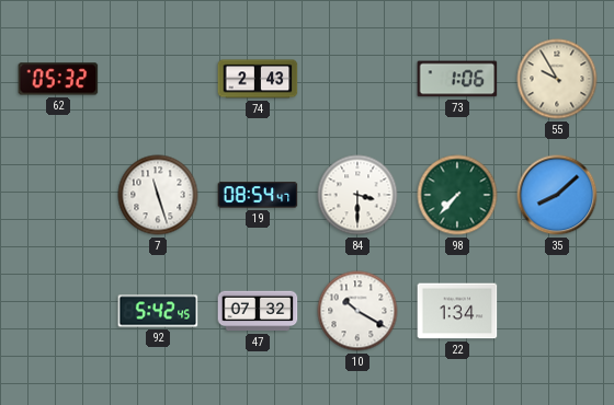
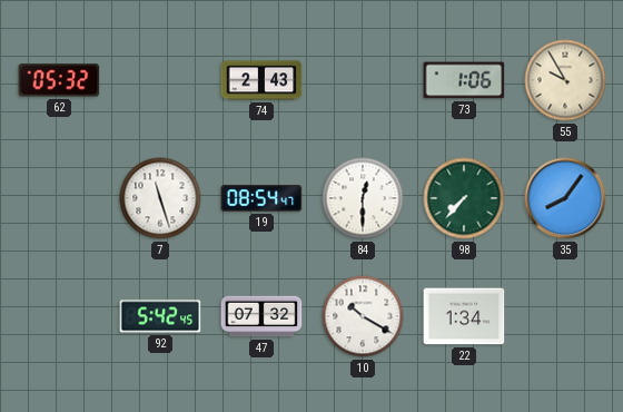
84: 3:30 -> 12:30
35: 8:08 -> 8:06
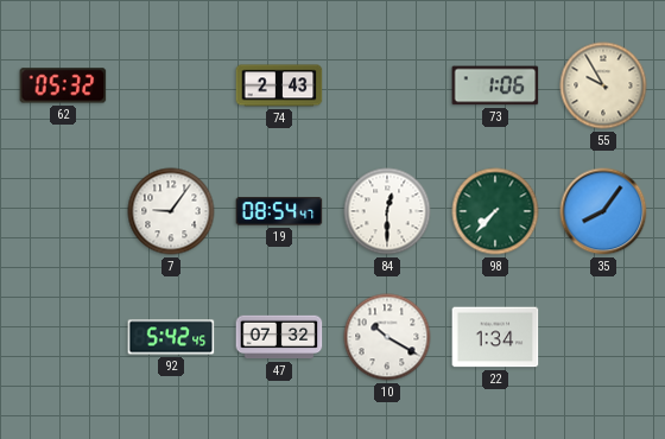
7: 11:27 -> 9:06
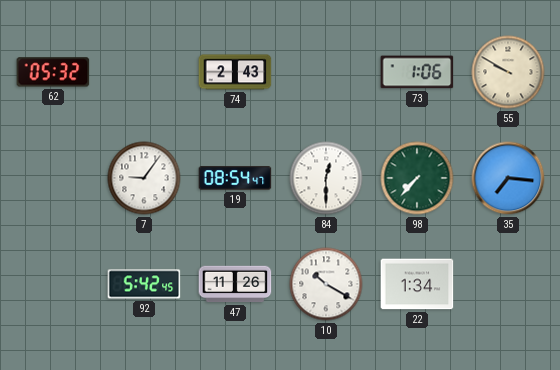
55: 9:55 -> 9:50
35: 8:06 -> 7:16
47: 07:32 -> 11:26
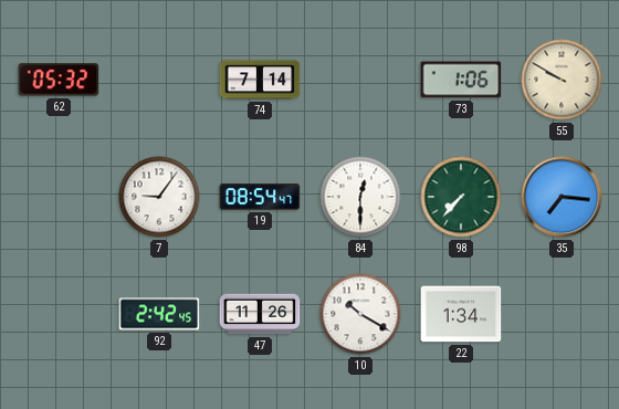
74: 2:43 -> 7:14
92: 5:42 -> 2:42
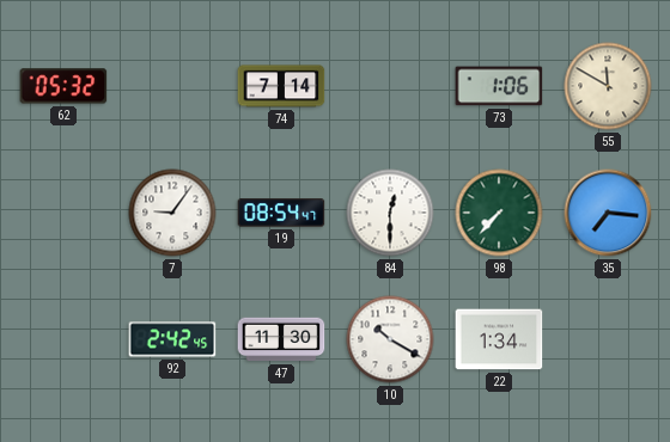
55: 9:50 -> 11:50
47: 11:26 -> 11:30
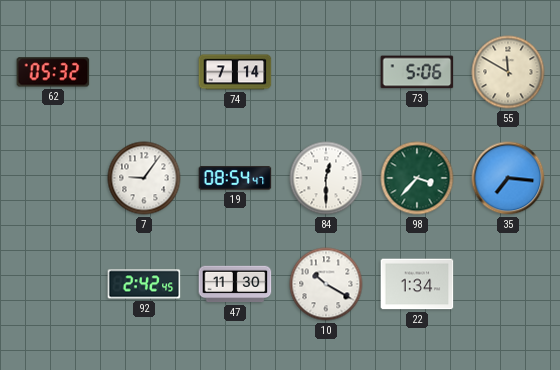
73: 1:06 -> 5:06
98: 7:37 -> 3:37
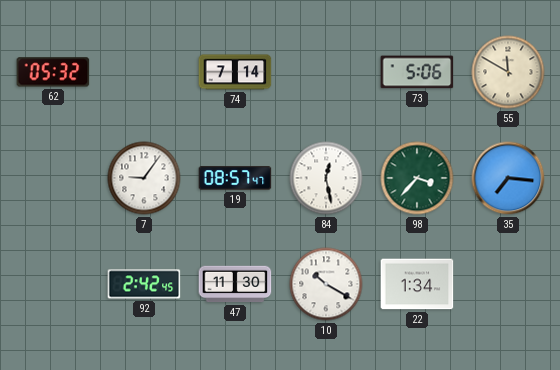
19: 08:54 -> 08:57
84: 12:30 -> 12:28
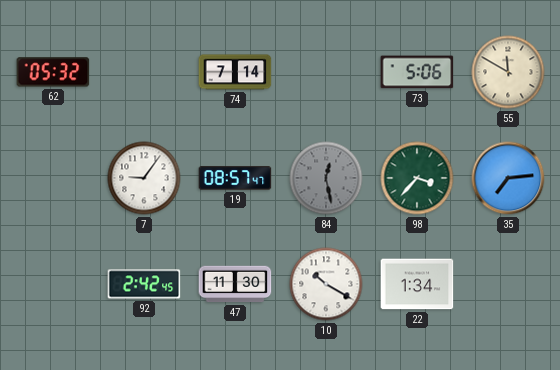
84 dial: white -> grey
35: 7:16 -> 7:14
